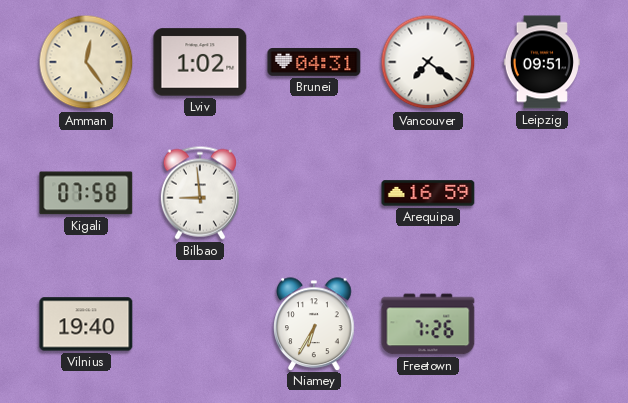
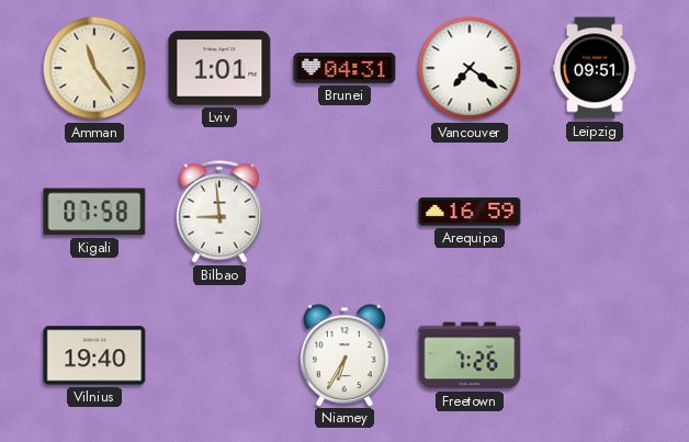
Amman: 12:24 -> 11:24
Lviv: 1:02 -> 1:01
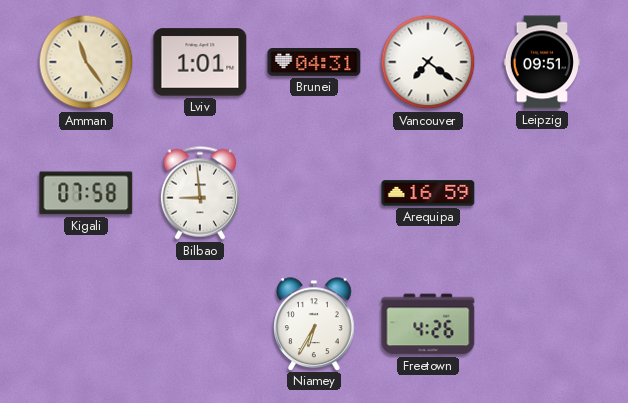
Vilnius: 19:40 -> none
Freetown: 7:26 -> 4:26
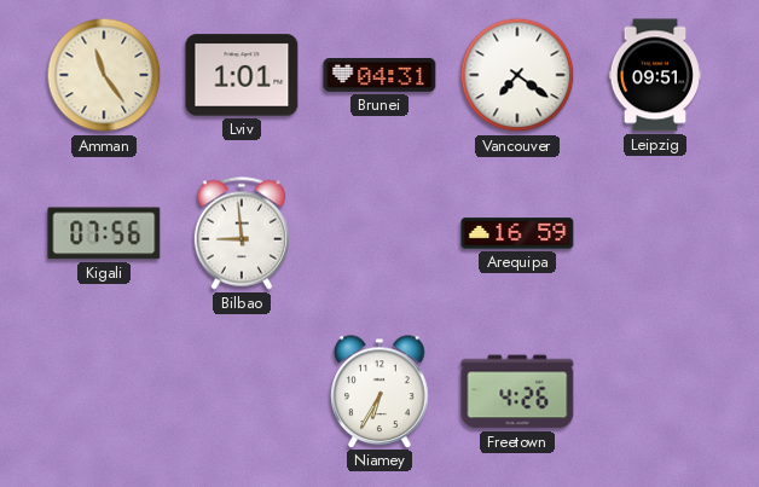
Kigali: 07:58 -> 07:56
